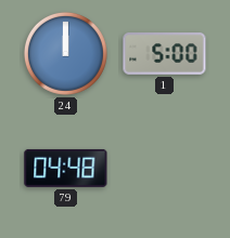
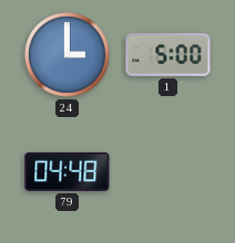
24: 12:00 -> 3:00
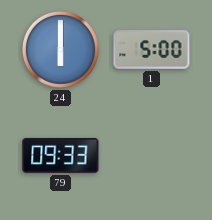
24: 3:00 -> 6:00
79: 04:48 -> 09:33
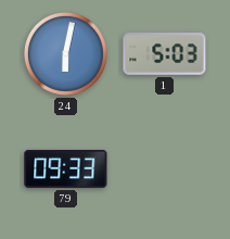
24: 6:00 -> 6:02
1: 5:00 -> 5:03
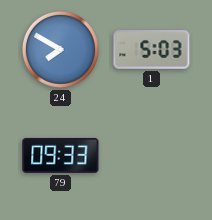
24: 6:02 -> 7:50
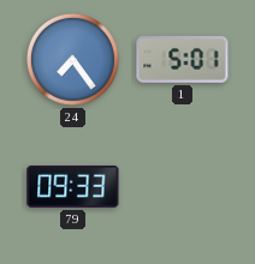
24: 7:50 -> 7:24
1: 5:03 -> 5:01
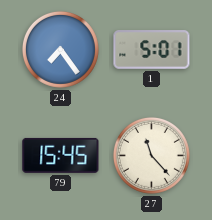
79: 09:33 -> 15:45
27: none -> 11:23
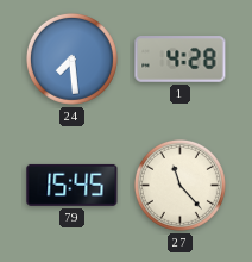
24: 7:24 -> 7:29
1: 5:01 -> 4:28
